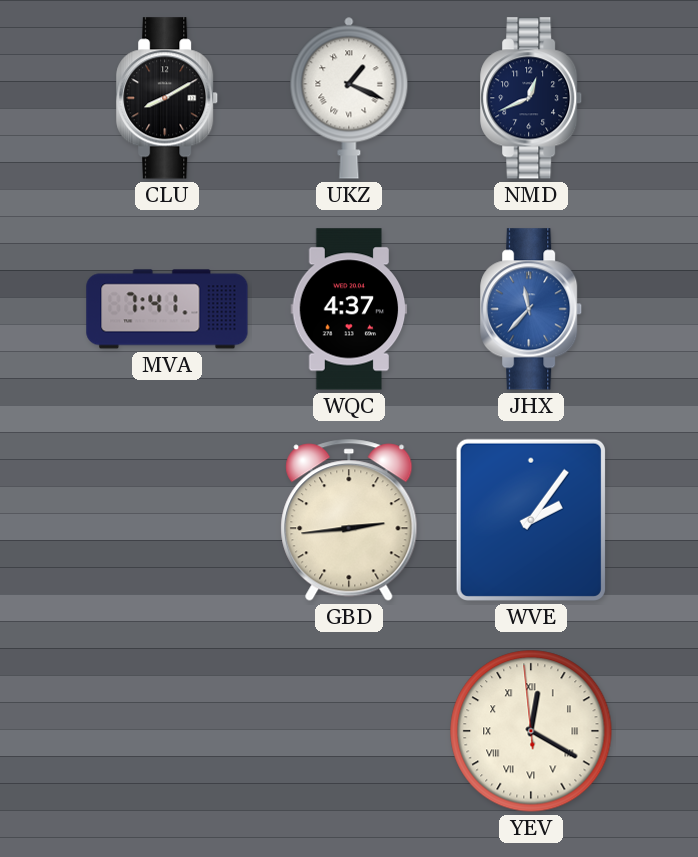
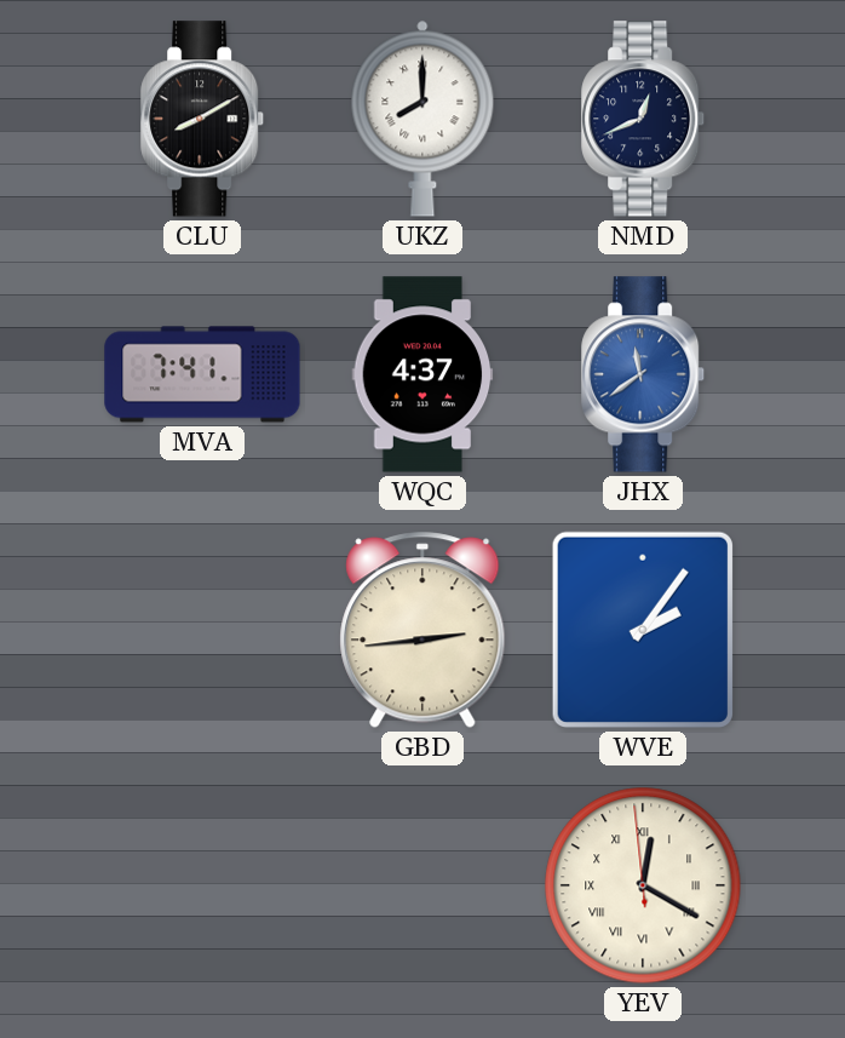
UKZ: 1:19 -> 8:00
JHX: 11:37 -> 11:39
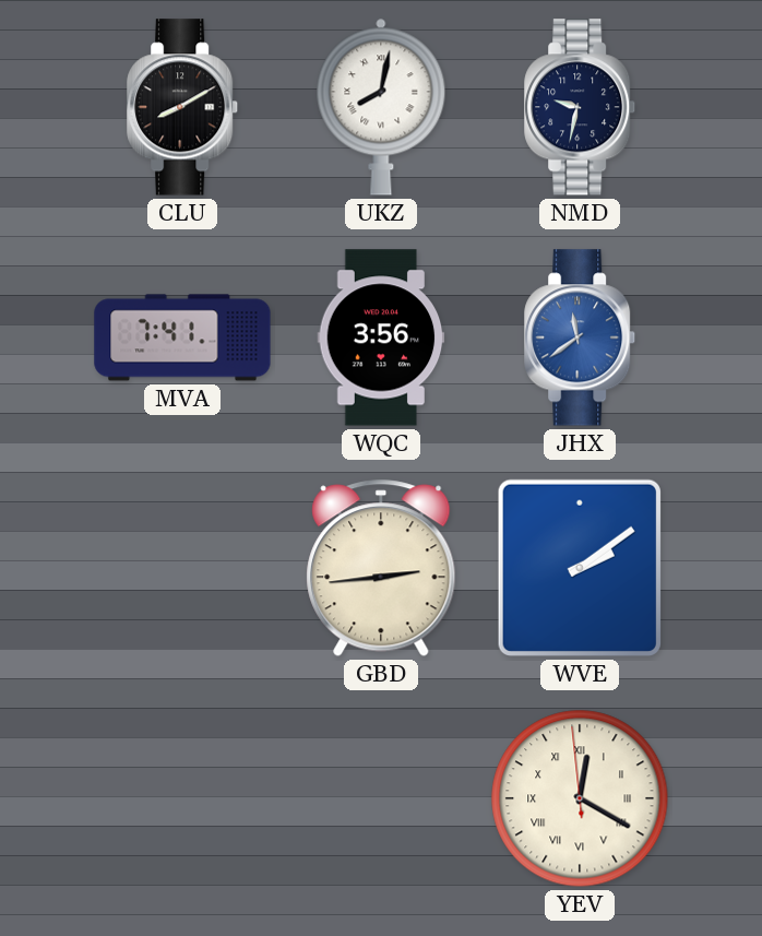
UKZ: 8:00 -> 8:02
NMD: 12:41 -> 9:32
WQC: 4:37 -> 3:56
WVE: 2:06 -> 2:09
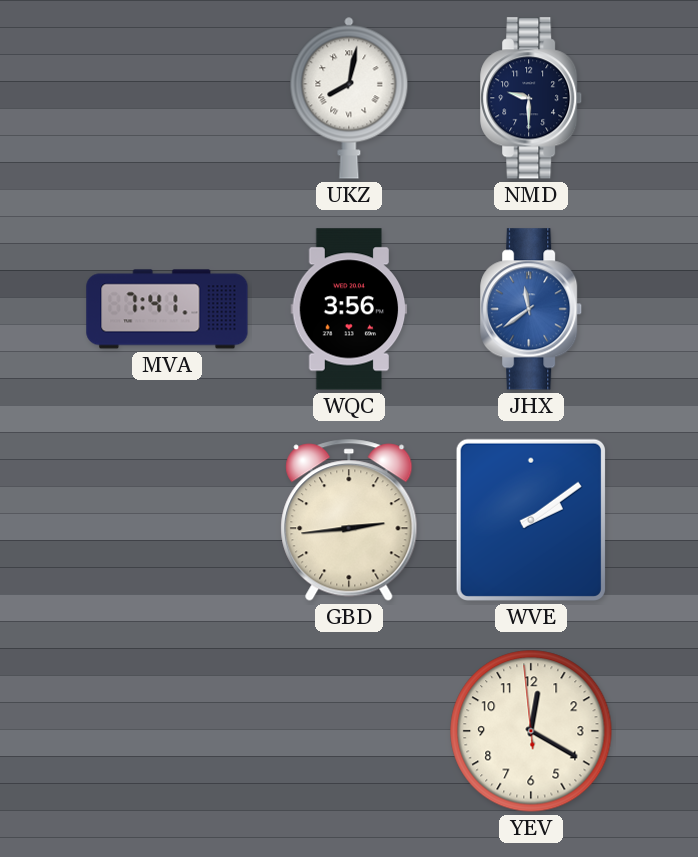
CLU: 8:10 -> none
NMD: 9:32 -> 9:30
YEV numerals: Roman -> Arabic
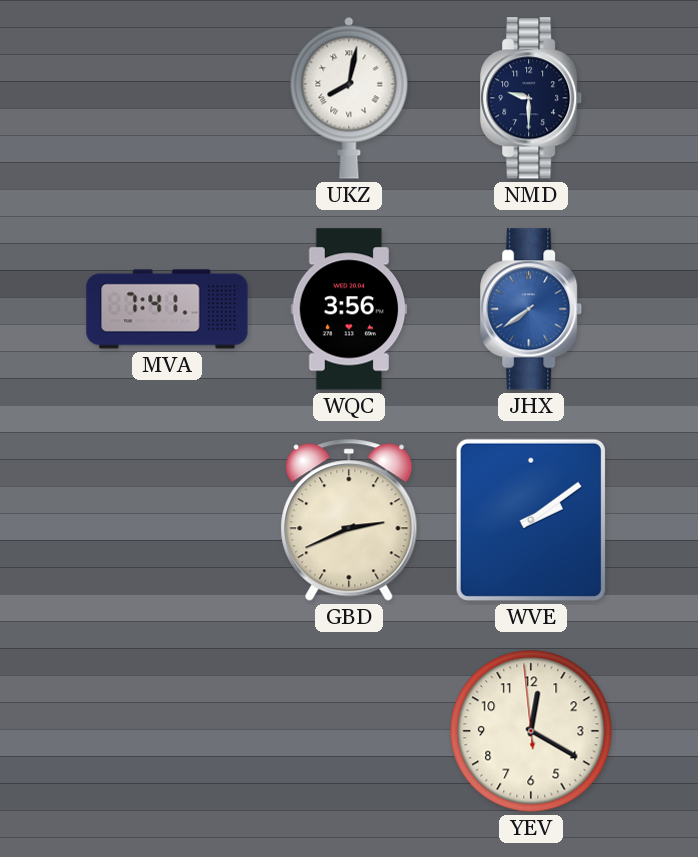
JHX: 11:39 -> 7:39
GBD: 2:44 -> 2:41
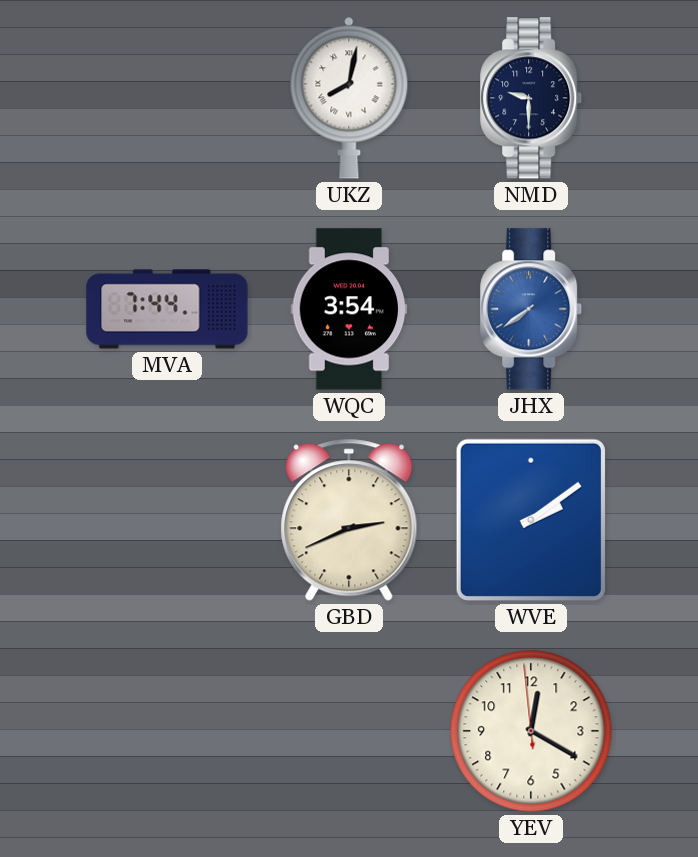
MVA: 7:41 -> 7:44
WQC: 3:56 -> 3:54
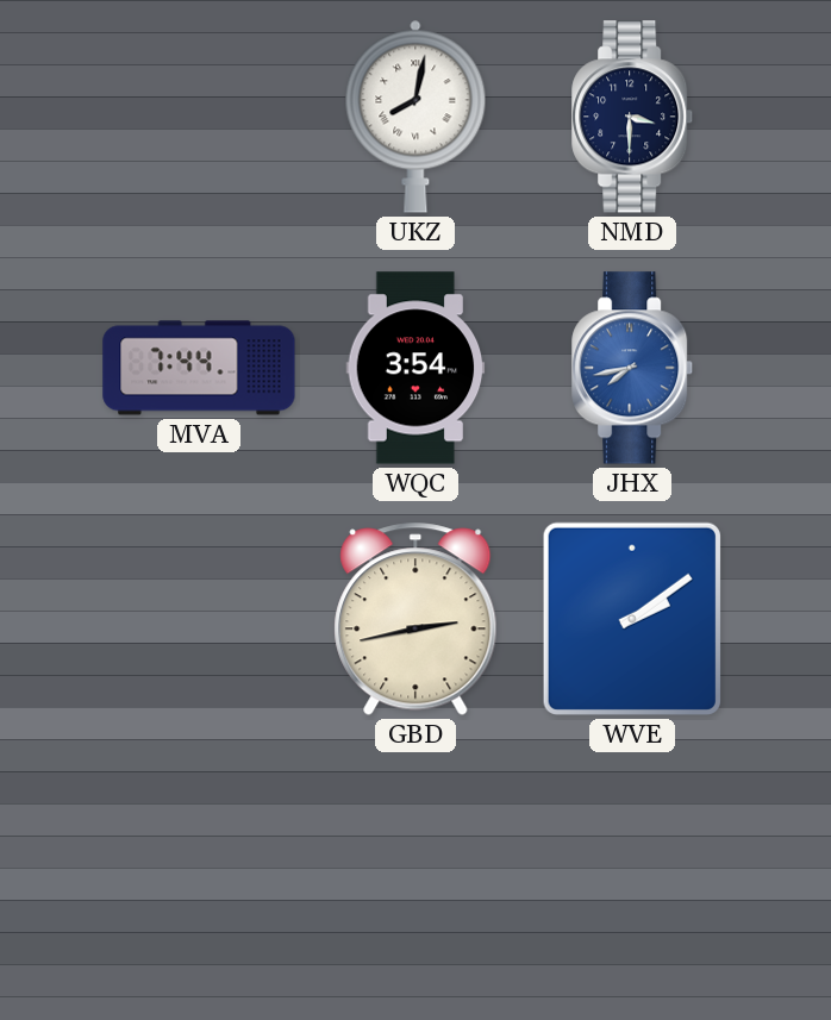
NMD: 9:30 -> 3:30
JHX: 7:39 -> 7:43
GBD: 2:41 -> 2:43
YEV: 12:19 -> none
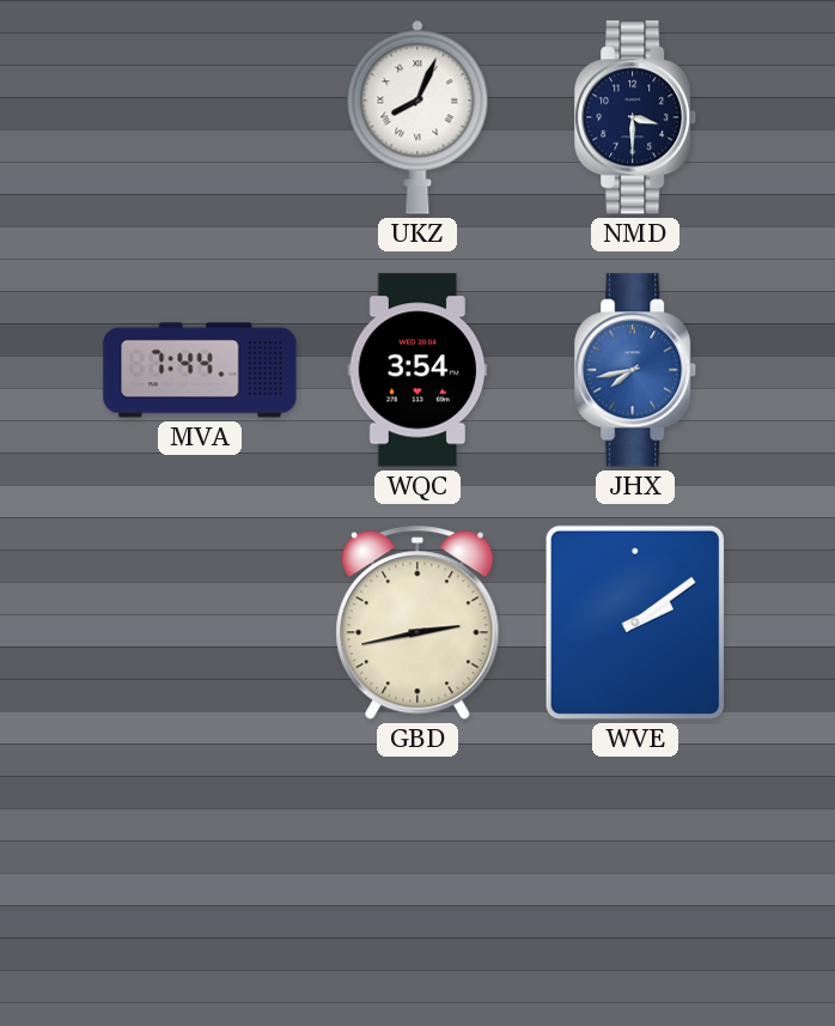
UKZ: 8:02 -> 8:04
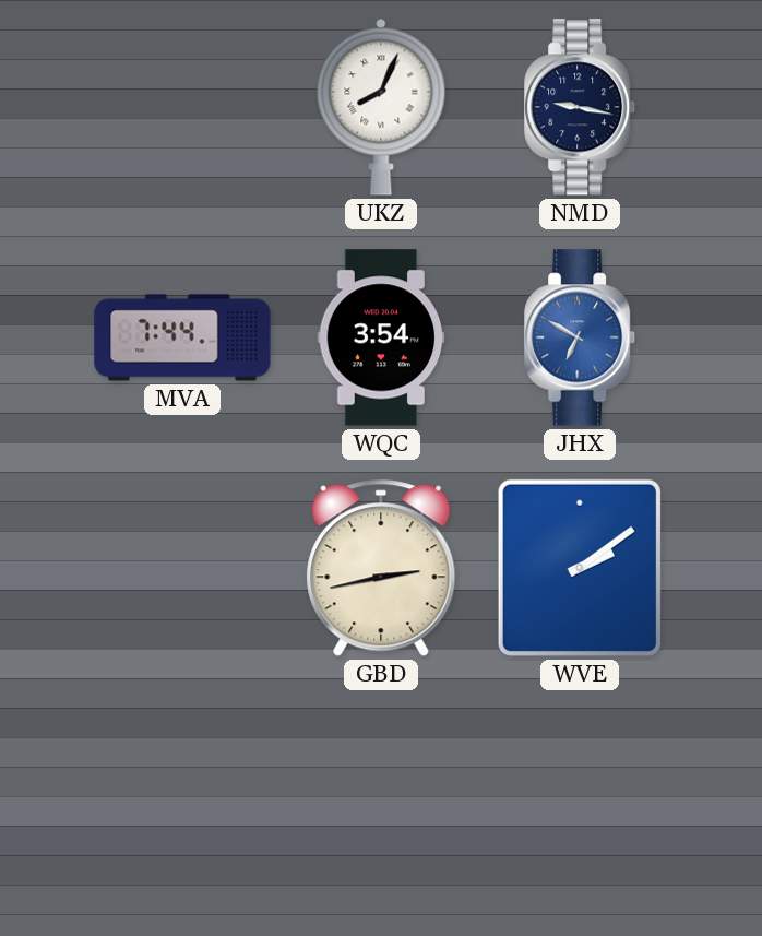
NMD: 3:30 -> 9:17
JHX: 7:43 -> 6:50
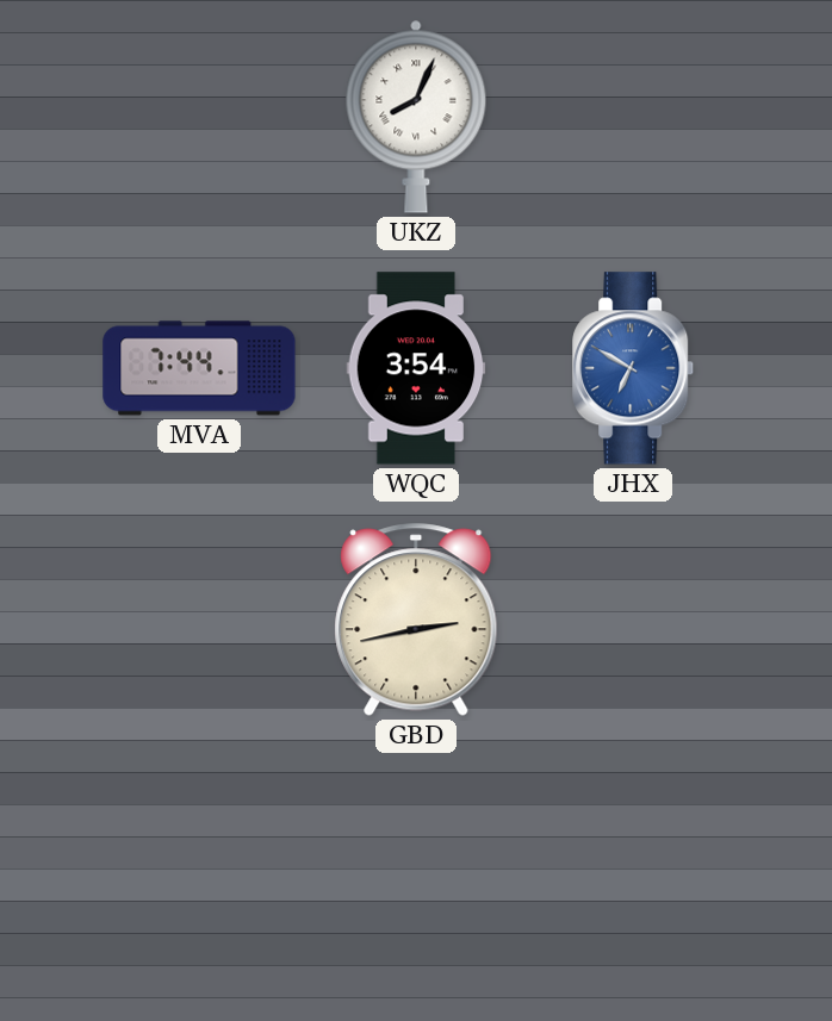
NMD: 9:17 -> none
WVE: 2:09 -> none
